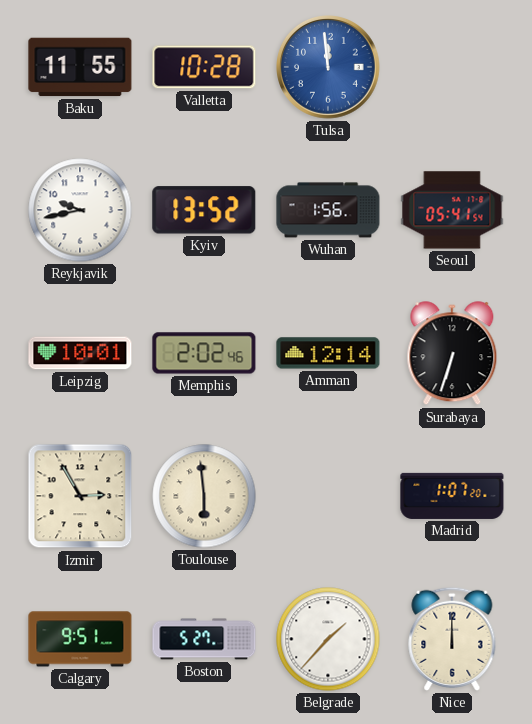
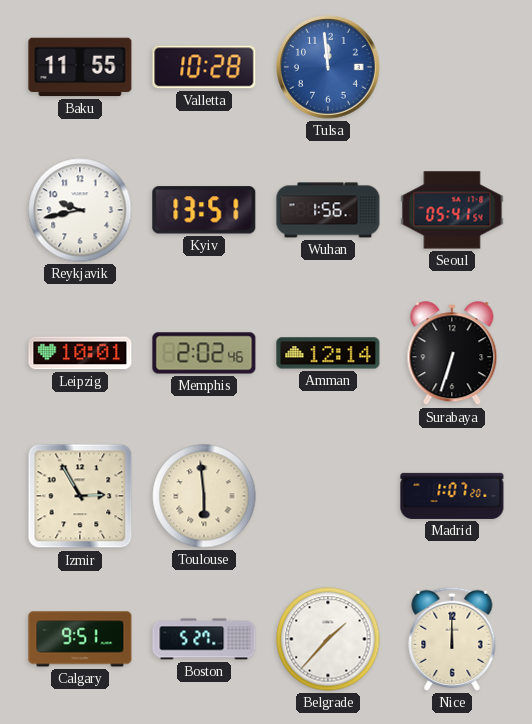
Kyiv: 13:52 -> 13:51
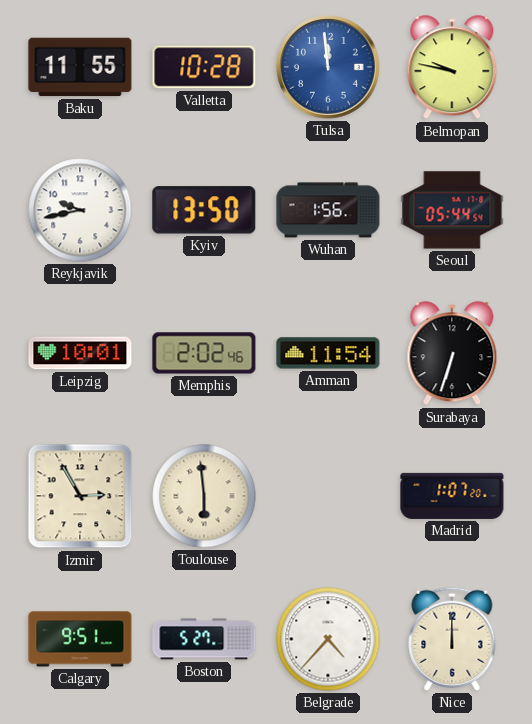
Belmopan: none -> 9:47
Kyiv: 13:51 -> 13:50
Seoul: 05:41 -> 05:44
Amman: 12:14 -> 11:54
Belgrade: 1:37 -> 4:37
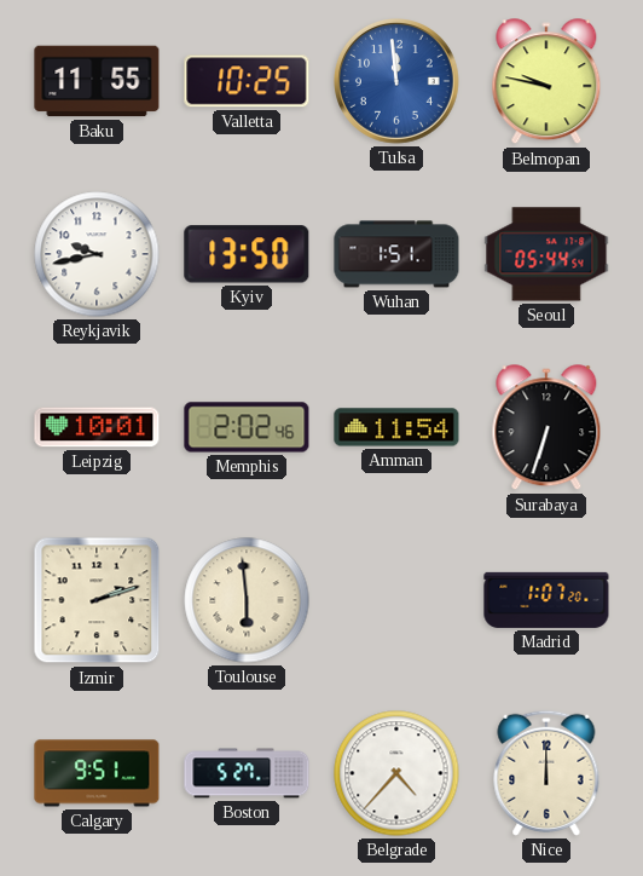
Valletta: 10:28 -> 10:25
Wuhan: 1:56 -> 1:51
Izmir: 2:55 -> 2:12
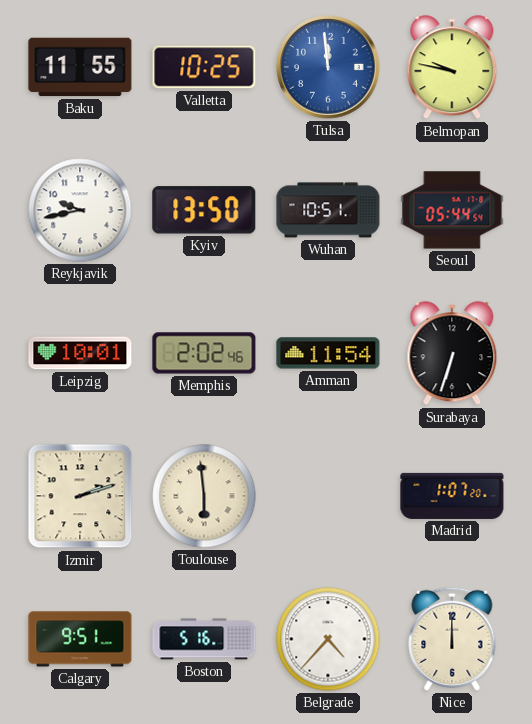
Wuhan: 1:51 -> 10:51
Boston: 5:27 -> 5:16
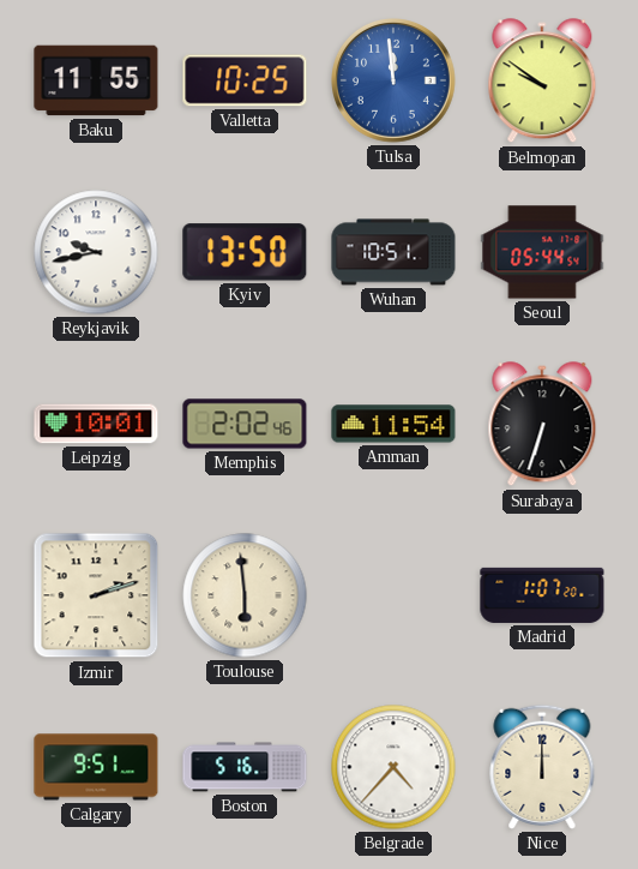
Belmopan: 9:47 -> 9:51
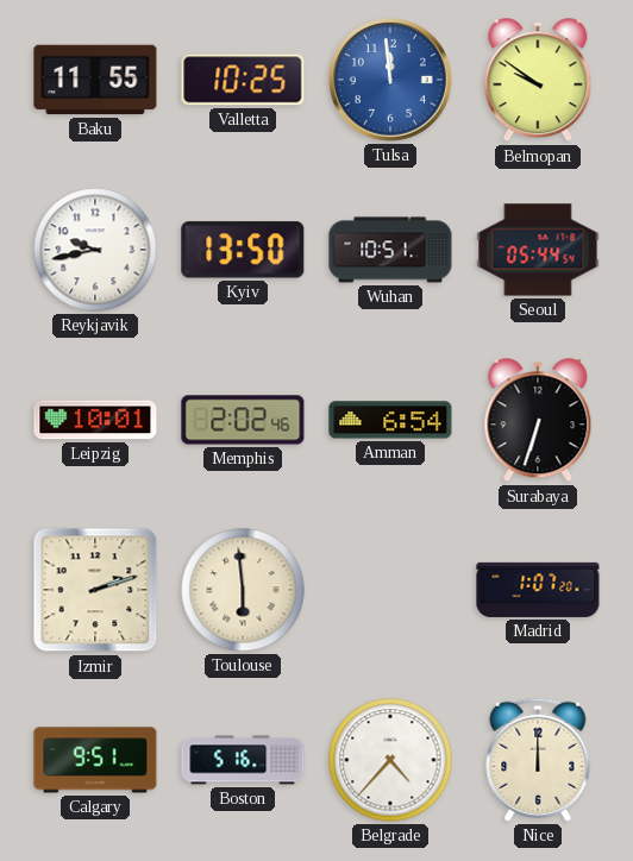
Amman: 11:54 -> 6:54
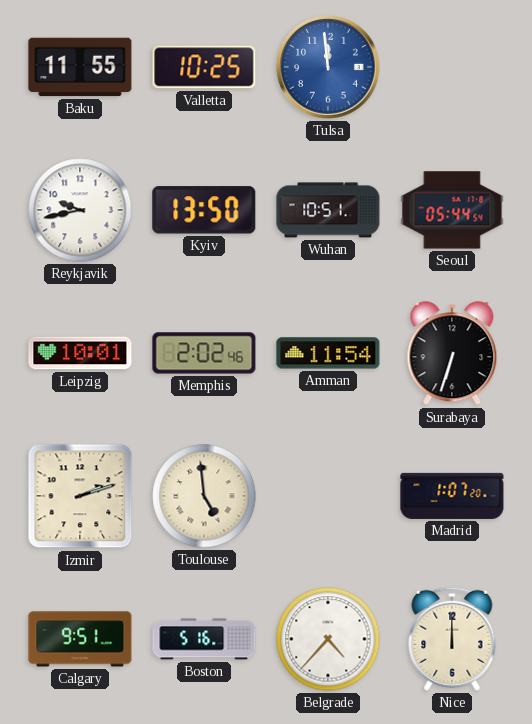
Belmopan: 9:51 -> none
Amman: 6:54 -> 11:54
Toulouse: 5:59 -> 4:59
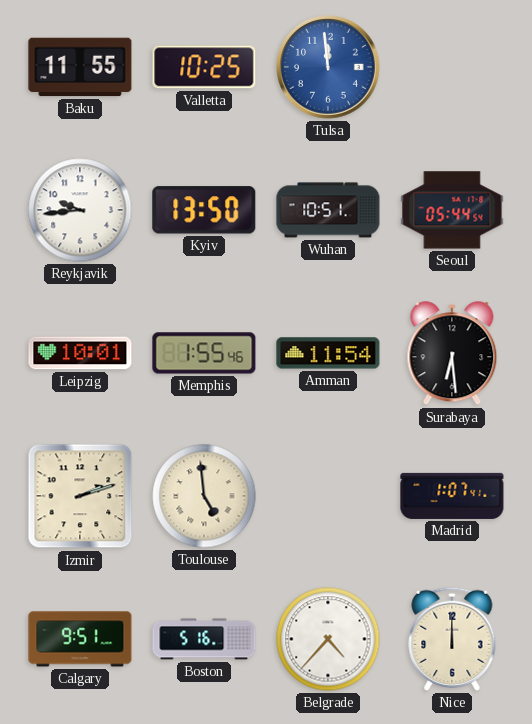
Reykjavik: 9:43 -> 9:44
Memphis: 2:02 -> 1:55
Surabaya: 6:33 -> 6:29
Madrid: 1:07:20 -> 1:07:41
